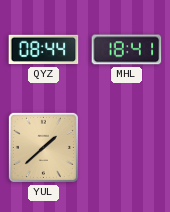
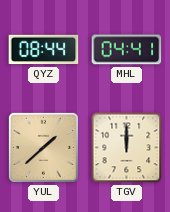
MHL: 18:41 -> 04:41
TGV: none -> 12:00
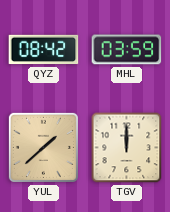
QYZ: 08:44 -> 08:42
MHL: 04:41 -> 03:59
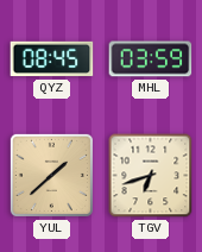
QYZ: 08:42 -> 08:45
TGV: 12:00 -> 6:42
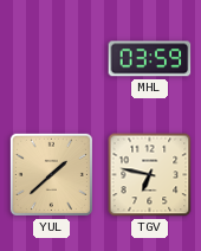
QYZ: 08:45 -> none
TGV: 6:42 -> 6:47
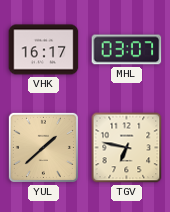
VHK: none -> 16:17
MHL: 03:59 -> 03:07
